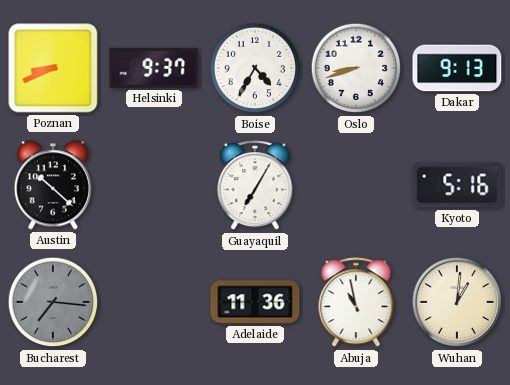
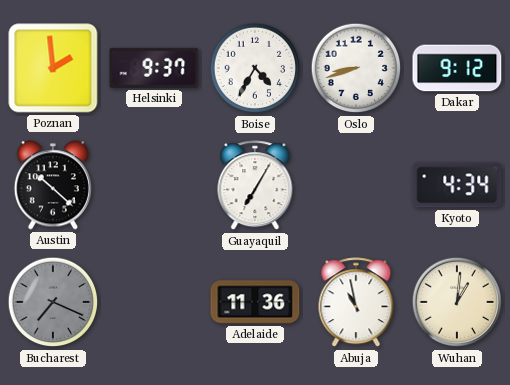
Poznan: 8:41 -> 1:59
Dakar: 9:13 -> 9:12
Kyoto: 5:16 -> 4:34
Bucharest: 7:16 -> 7:19
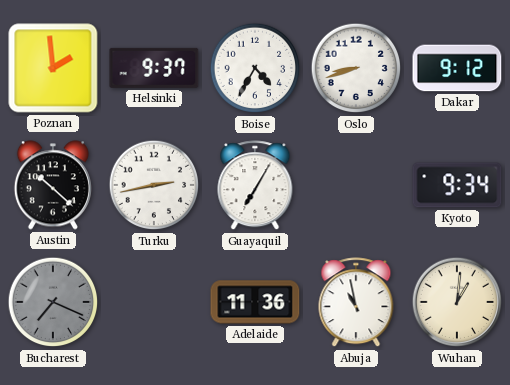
Turku: none -> 2:43
Kyoto: 4:34 -> 9:34
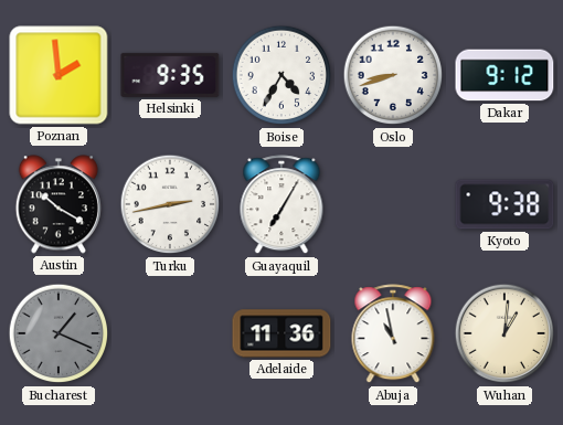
Helsinki: 9:37 -> 9:35
Austin: 10:22 -> 10:20
Kyoto: 9:34 -> 9:38
Bucharest: 7:19 -> 1:19
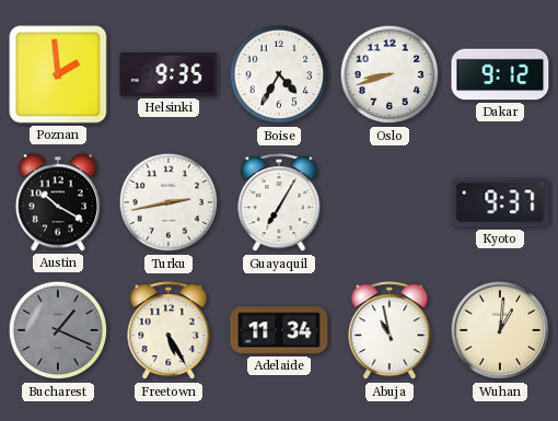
Kyoto: 9:38 -> 9:37
Freetown: none -> 5:25
Adelaide: 11:36 -> 11:34
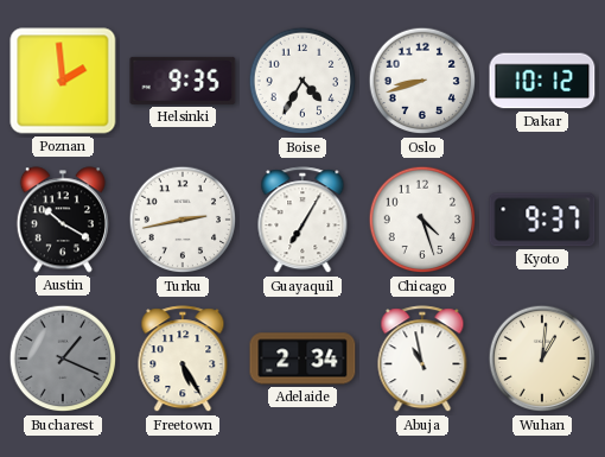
Dakar: 9:12 -> 10:12
Chicago: none -> 4:27
Adelaide: 11:34 -> 2:34
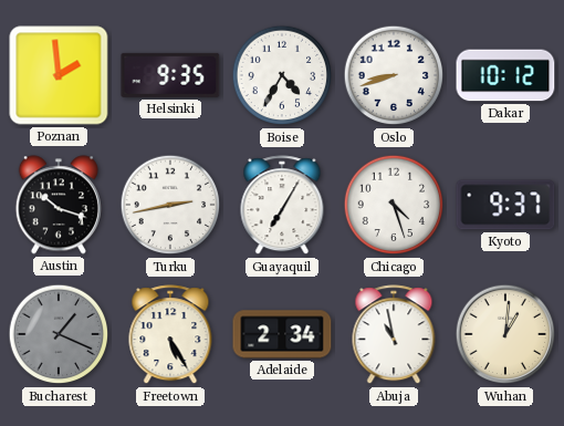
Austin: 10:20 -> 10:18
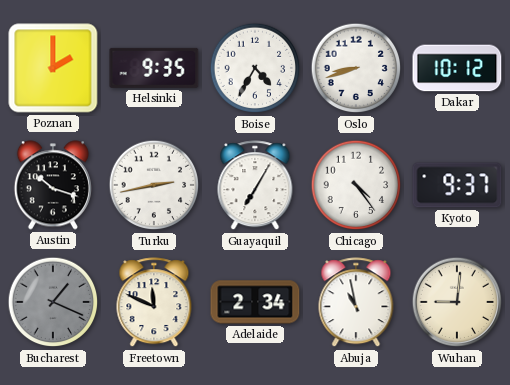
Poznan: 1:59 -> 2:00
Chicago: 4:27 -> 4:24
Freetown: 5:25 -> 11:49
Wuhan: 1:01 -> 9:01
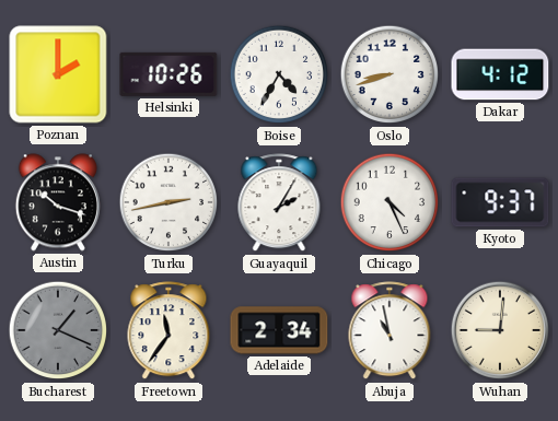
Helsinki: 9:35 -> 10:26
Dakar: 10:12 -> 4:12
Guayaquil: 7:05 -> 2:05
Chicago: 4:24 -> 4:26
Freetown: 11:49 -> 11:36
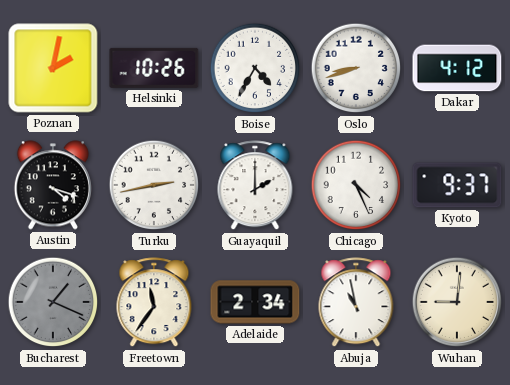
Poznan: 2:00 -> 2:02
Austin: 10:18 -> 4:18
Guayaquil: 2:05 -> 2:00
